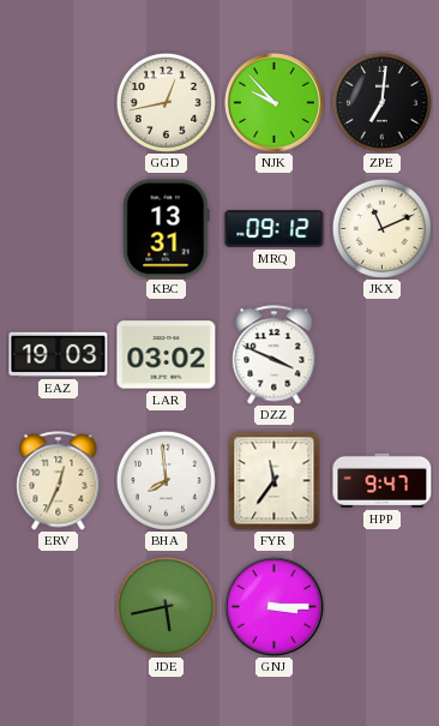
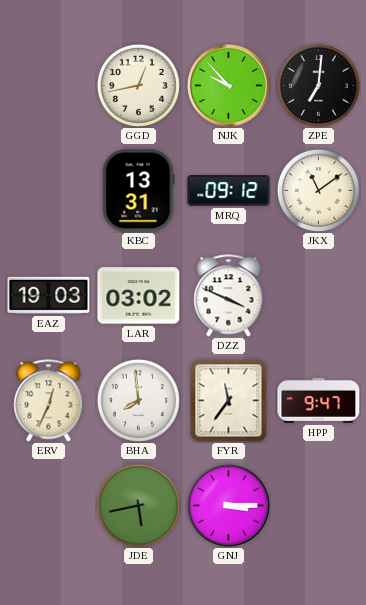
JKX: 11:11 -> 11:09
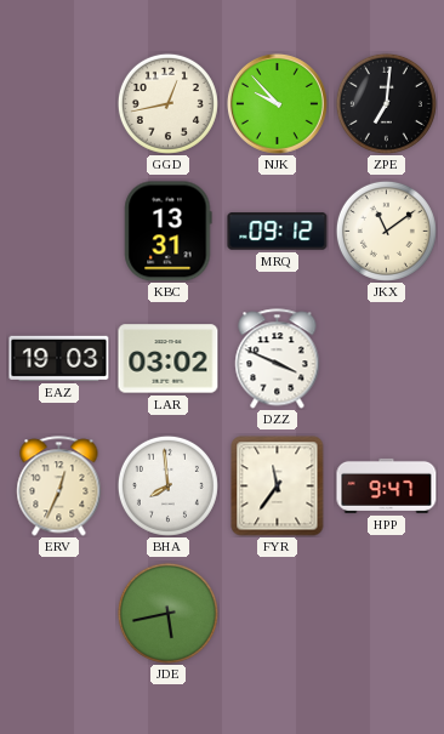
GNJ: 3:15 -> none
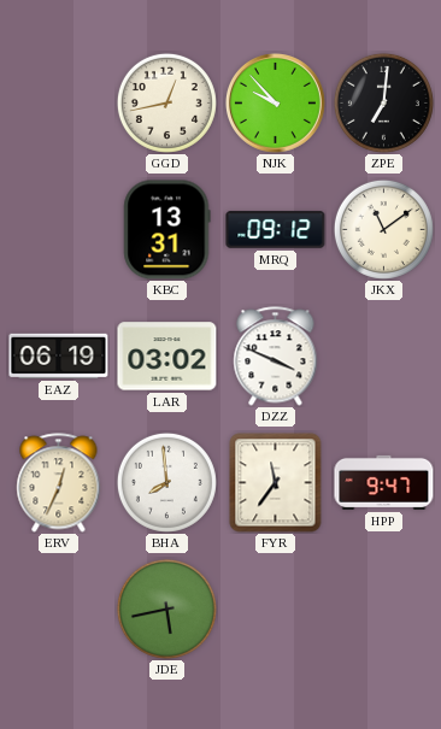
EAZ: 19:03 -> 06:19
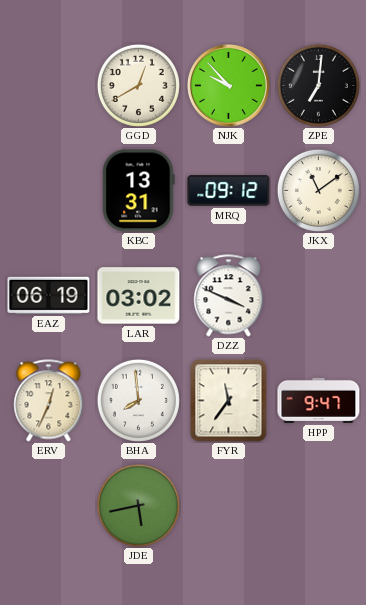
GGD: 12:43 -> 12:40
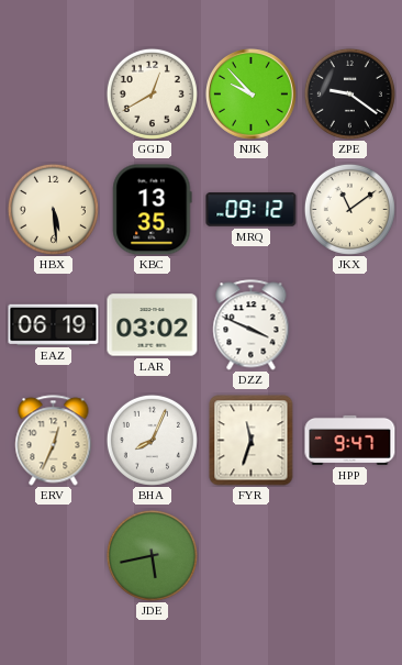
ZPE: 7:01 -> 9:21
HBX: none -> 5:29
KBC: 13:31 -> 13:35
BHA: 7:59 -> 8:04
FYR: 11:36 -> 11:33
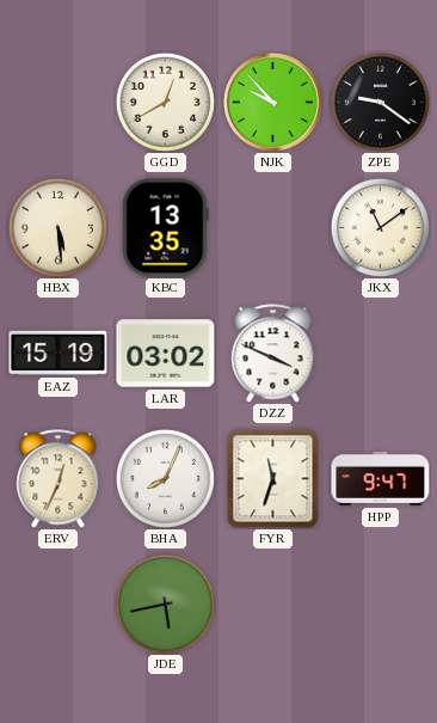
MRQ: 09:12 -> none
EAZ: 06:19 -> 15:19
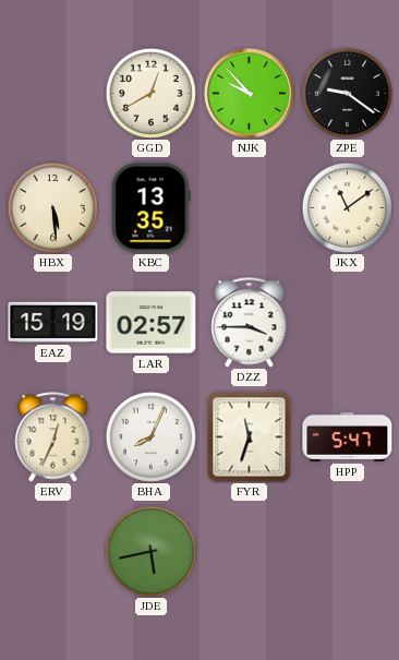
LAR: 03:02 -> 02:57
DZZ: 3:49 -> 3:45
HPP: 9:47 -> 5:47
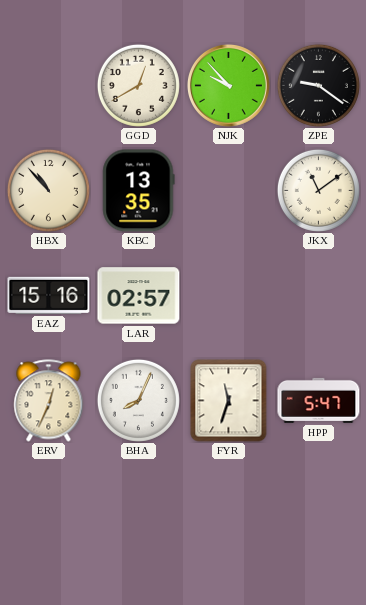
HBX: 5:29 -> 10:53
EAZ: 15:19 -> 15:16
DZZ: 3:45 -> none
JDE: 5:43 -> none
